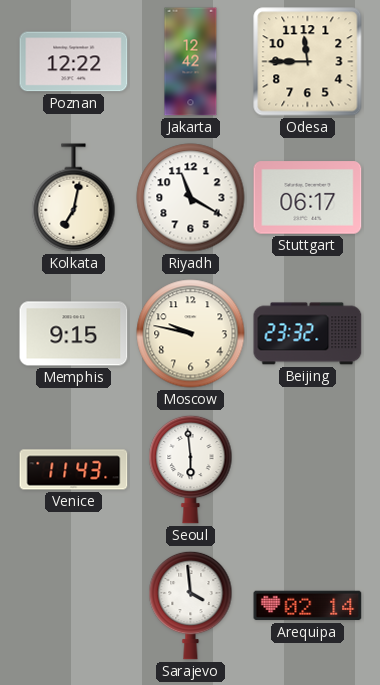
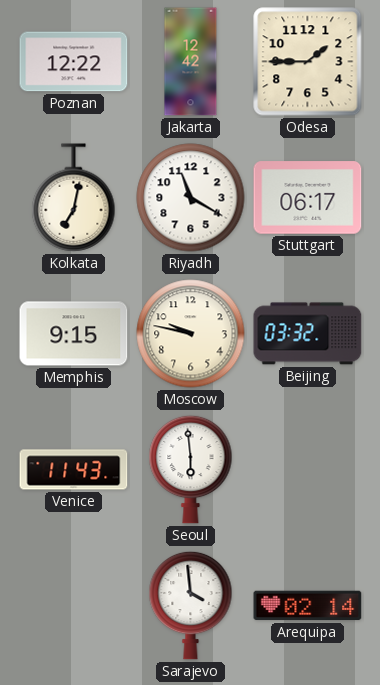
Odesa: 11:45 -> 1:45
Beijing: 23:32 -> 03:32
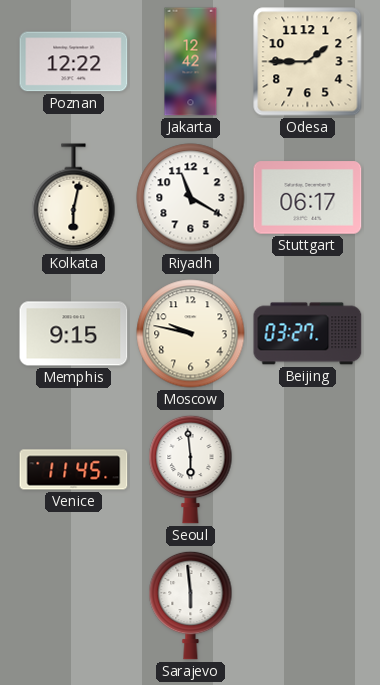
Kolkata: 7:02 -> 6:02
Beijing: 03:32 -> 03:27
Venice: 11:43 -> 11:45
Sarajevo: 3:59 -> 5:59
Arequipa: 02:14 -> none
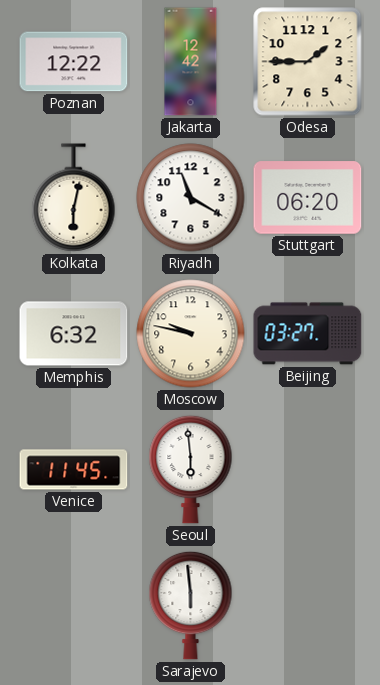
Stuttgart: 06:17 -> 06:20
Memphis: 9:15 -> 6:32
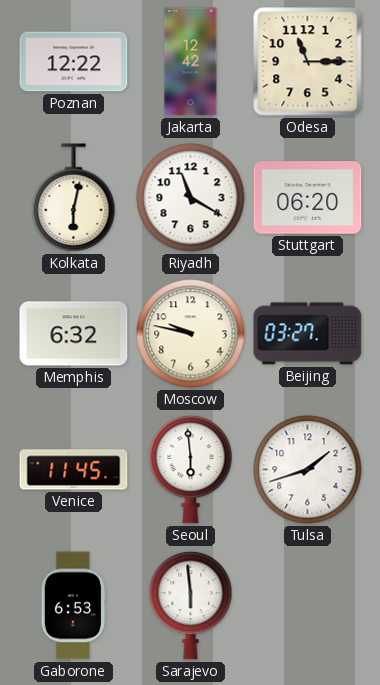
Odesa: 1:45 -> 11:15
Tulsa: none -> 1:42
Gaborone: none -> 6:53
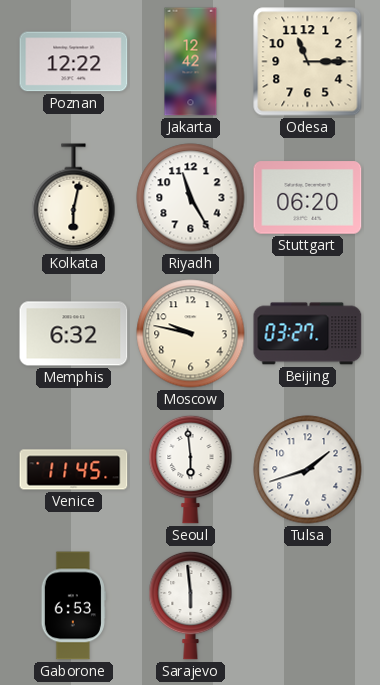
Riyadh: 11:20 -> 11:25
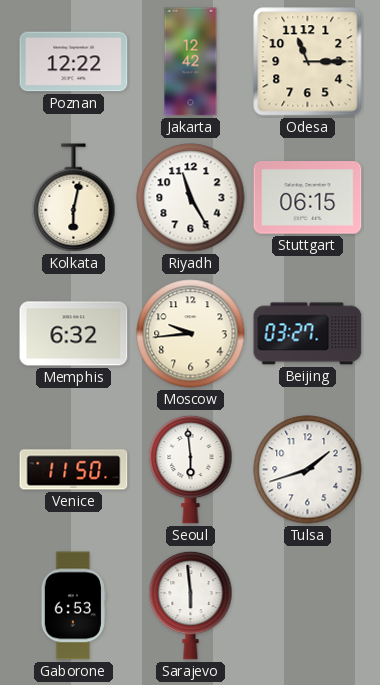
Stuttgart: 06:20 -> 06:15
Moscow: 9:47 -> 9:44
Venice: 11:45 -> 11:50
